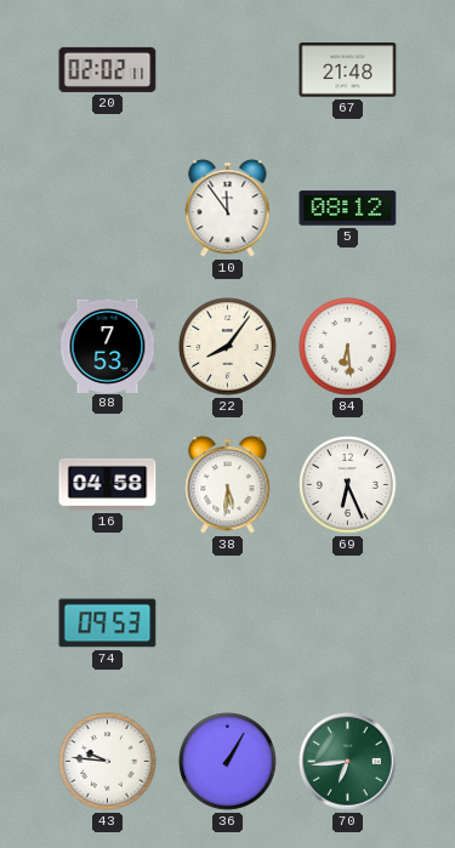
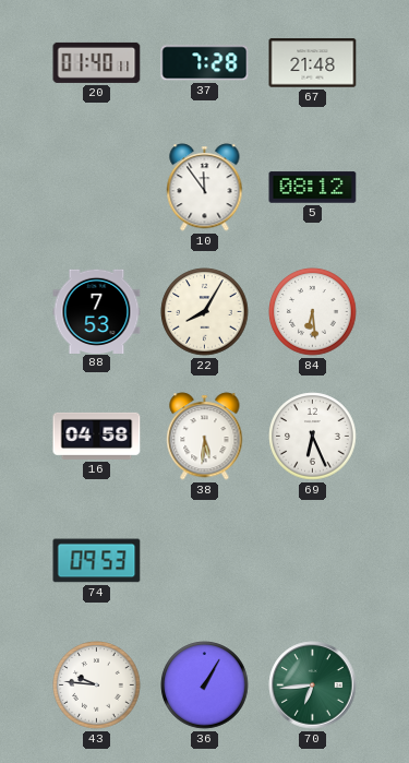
20: 02:02 -> 01:40
37: none -> 7:28
22: 8:06 -> 8:05
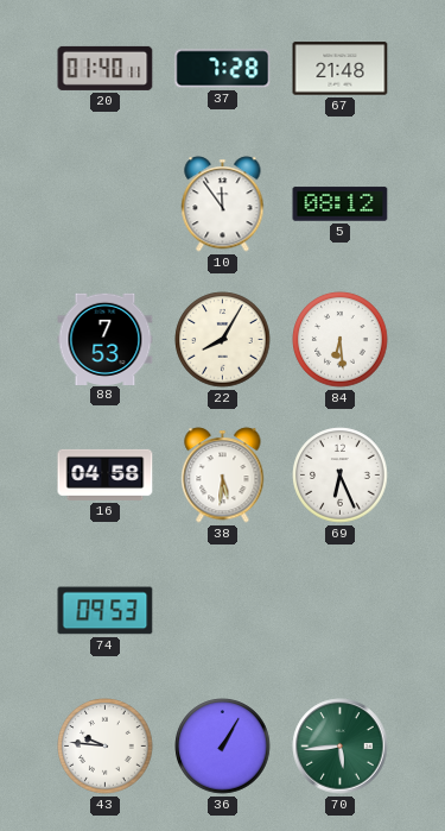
70: 6:44 -> 5:44
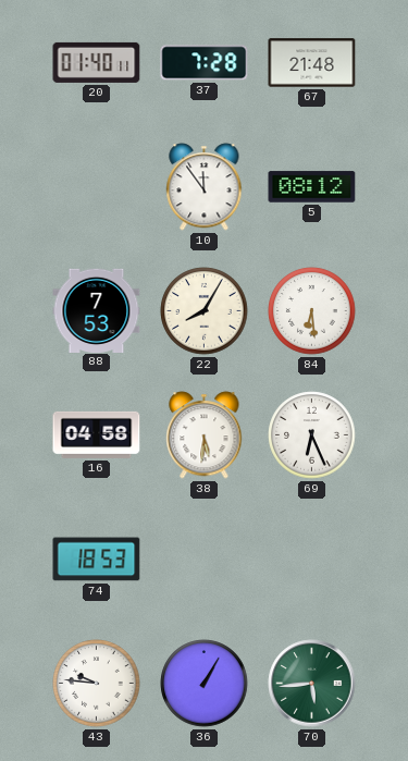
74: 09:53 -> 18:53
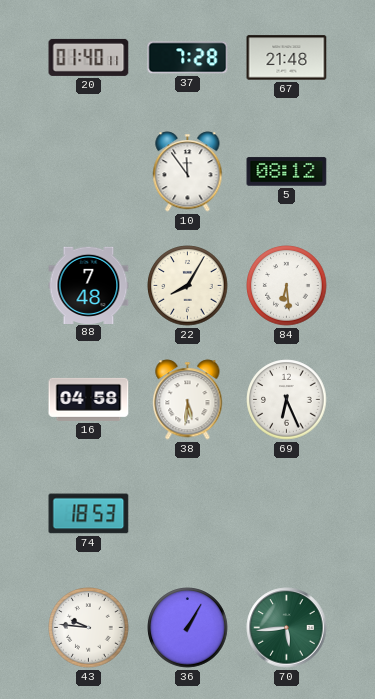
88: 7:53 -> 7:48
